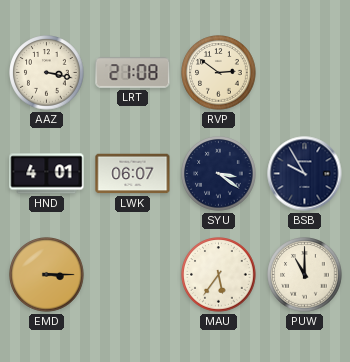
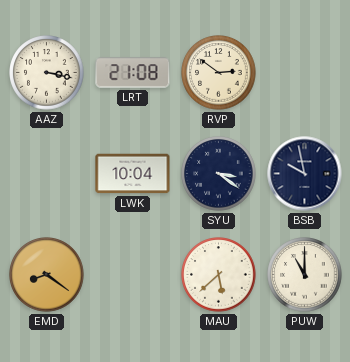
HND: 4:01 -> none
LWK: 06:07 -> 10:04
BSB: 9:55 -> 9:58
EMD: 3:15 -> 8:21
MAU: 5:36 -> 5:38
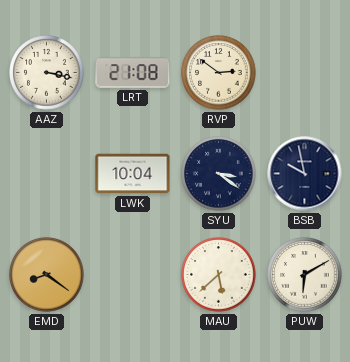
PUW: 11:00 -> 6:10
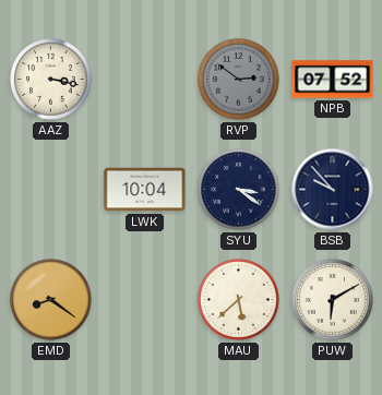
LRT: 21:08 -> none
RVP dial: cream -> grey
NPB: none -> 07:52
BSB: 9:58 -> 9:53
